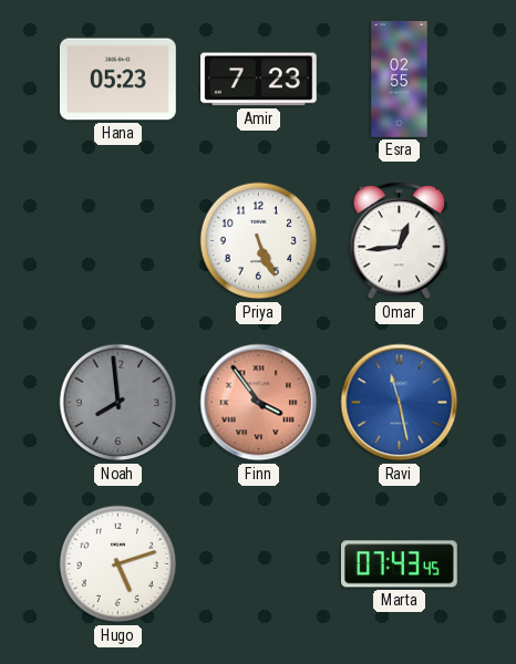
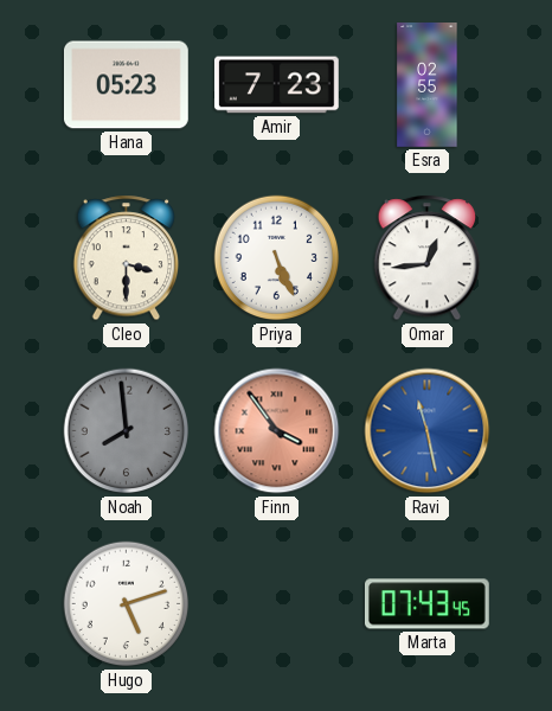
Cleo: none -> 3:30
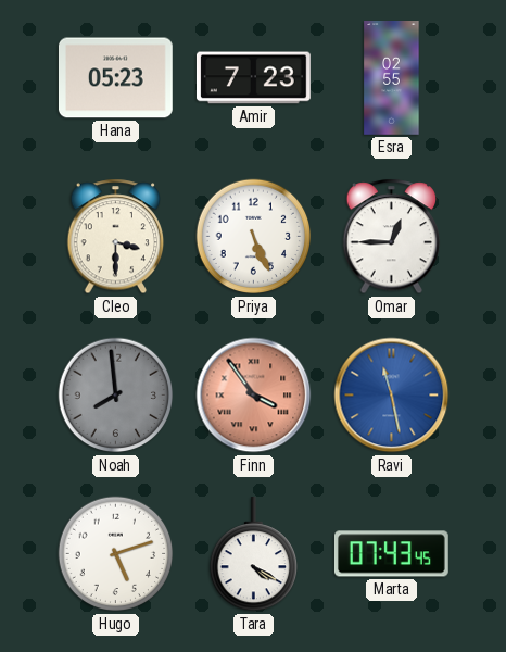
Omar: 12:44 -> 12:45
Tara: none -> 4:20
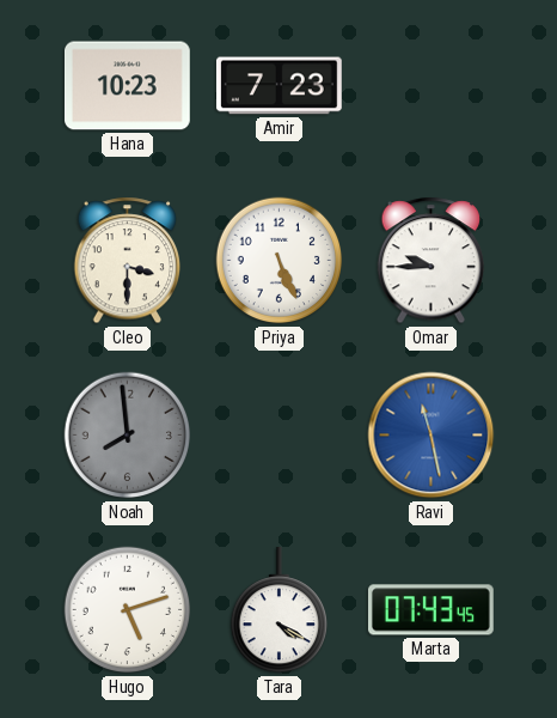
Hana: 05:23 -> 10:23
Esra: 02:55 -> none
Omar: 12:45 -> 9:45
Finn: 3:54 -> none
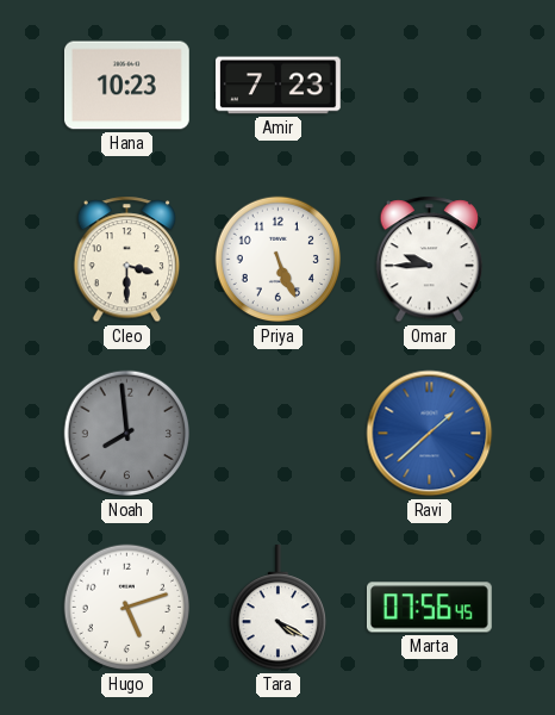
Ravi: 11:28 -> 1:38
Marta: 07:43 -> 07:56
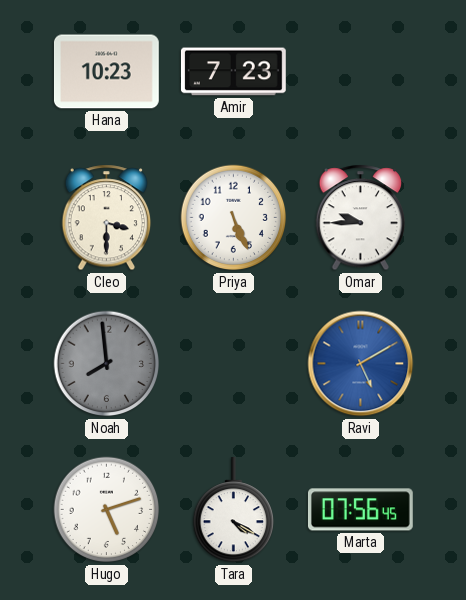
Ravi: 1:38 -> 5:10
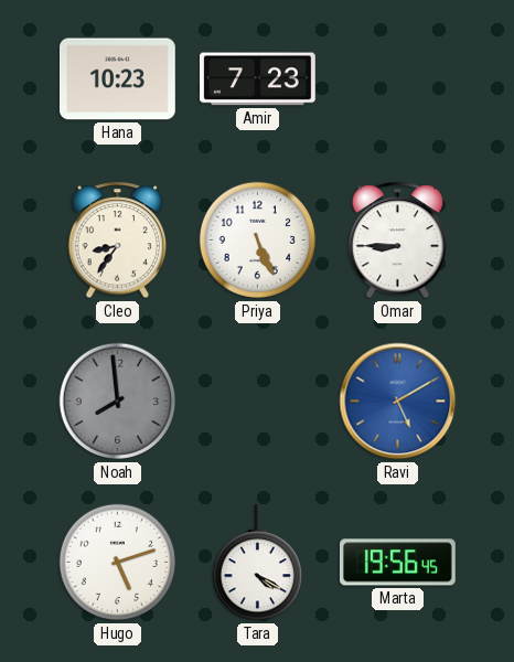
Cleo: 3:30 -> 8:36
Omar: 9:45 -> 8:45
Marta: 07:56 -> 19:56
